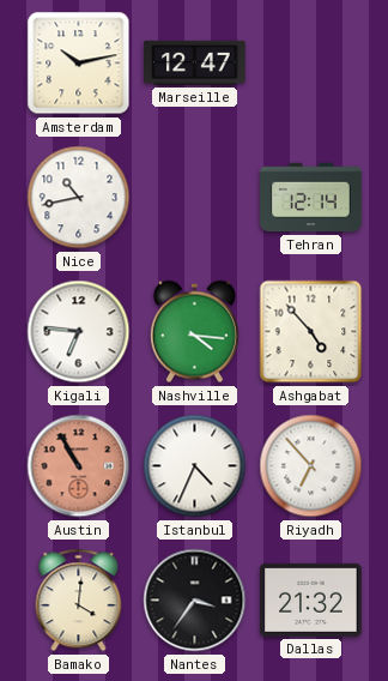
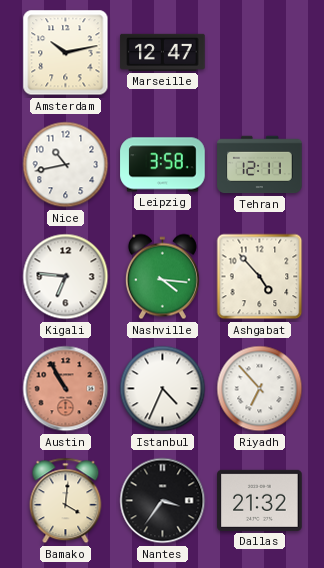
Leipzig: none -> 3:58
Tehran: 12:14 -> 12:11
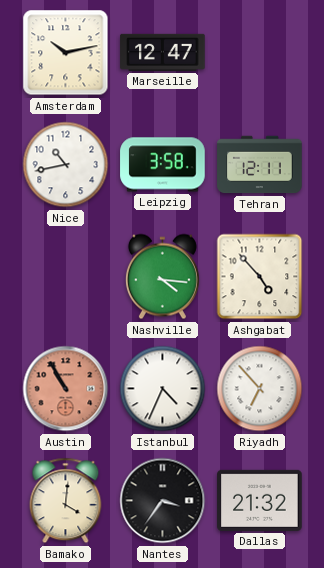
Kigali: 6:46 -> none
